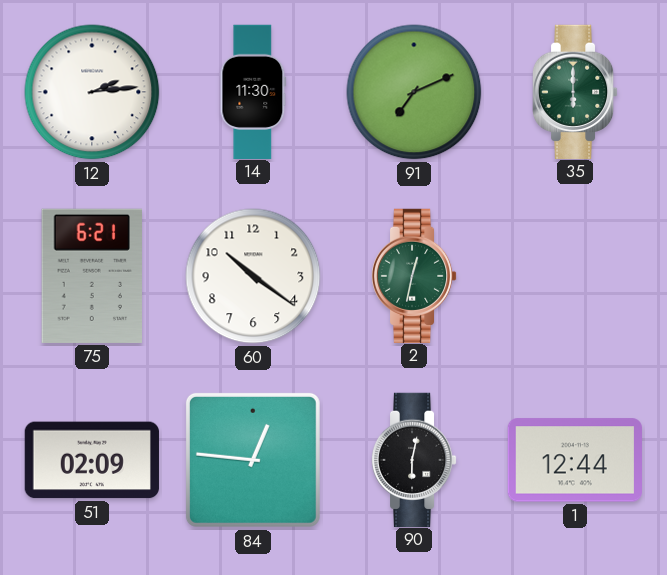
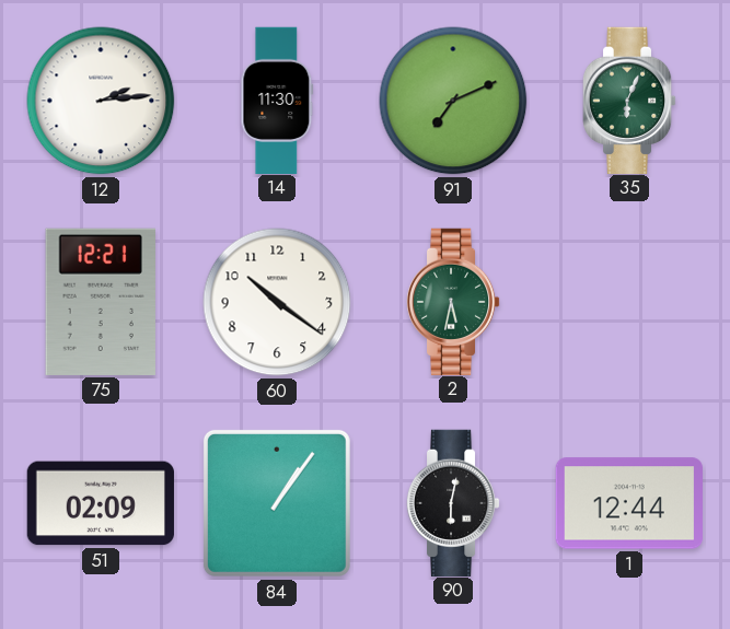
35: 6:00 -> 6:04
75: 6:21 -> 12:21
2: 12:32 -> 5:32
84: 12:46 -> 1:06
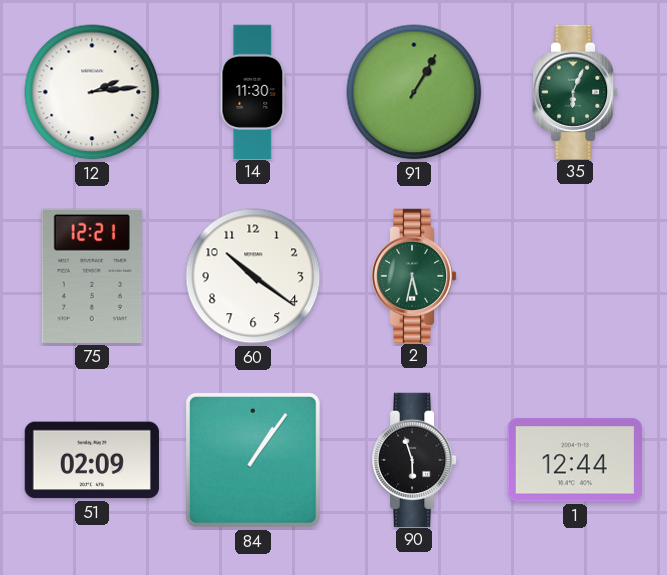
91: 7:11 -> 1:05
90: 6:02 -> 5:57
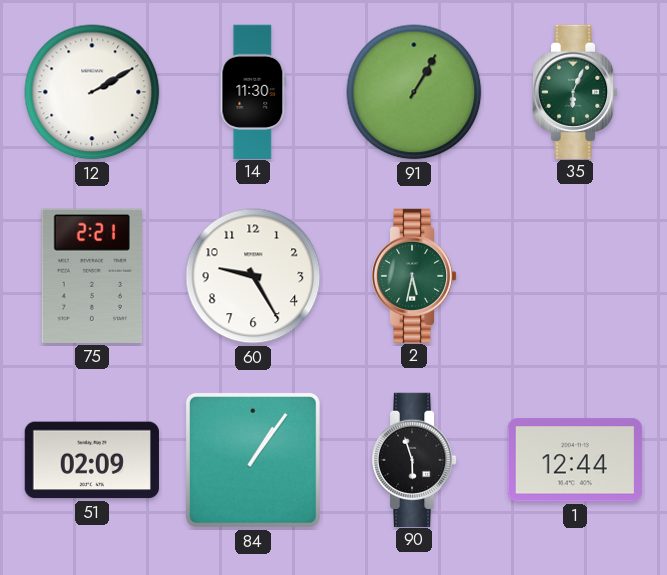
12: 2:14 -> 2:10
75: 12:21 -> 2:21
60: 10:21 -> 9:25
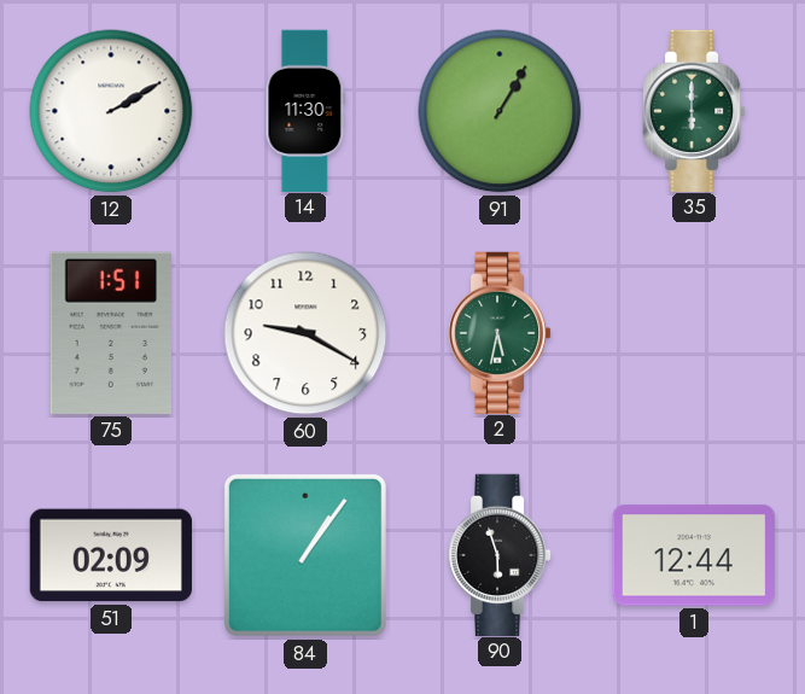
35: 6:04 -> 6:00
75: 2:21 -> 1:51
60: 9:25 -> 9:20
